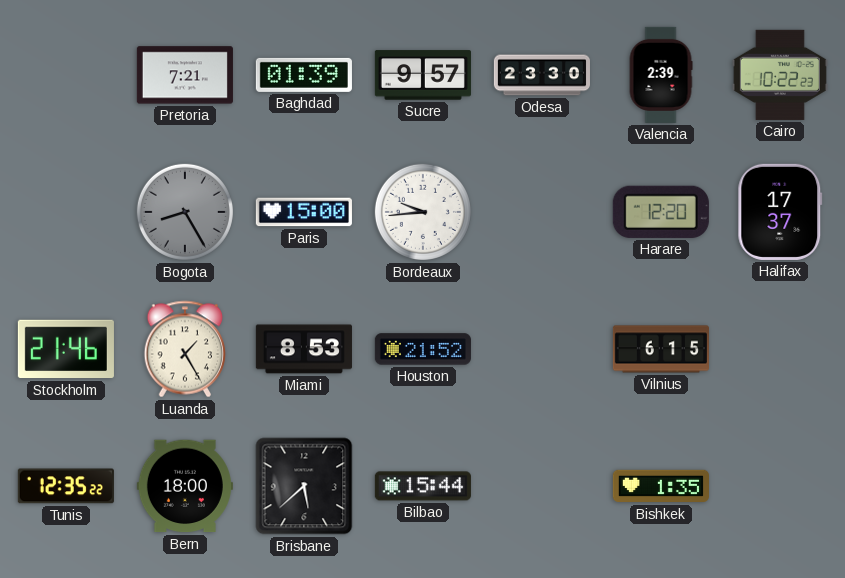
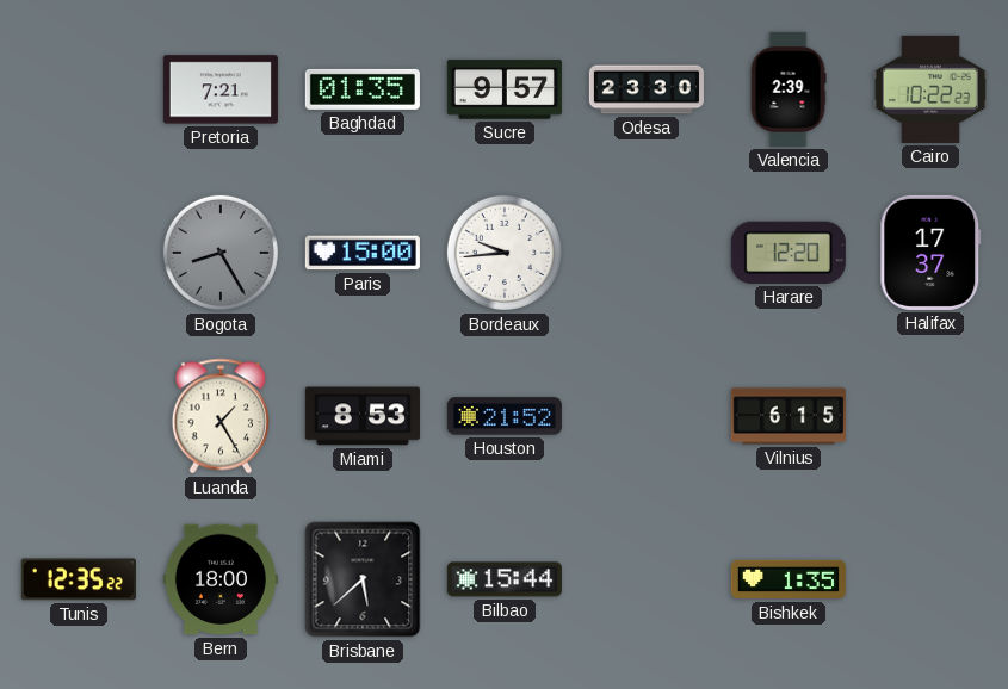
Baghdad: 01:39 -> 01:35
Stockholm: 21:46 -> none
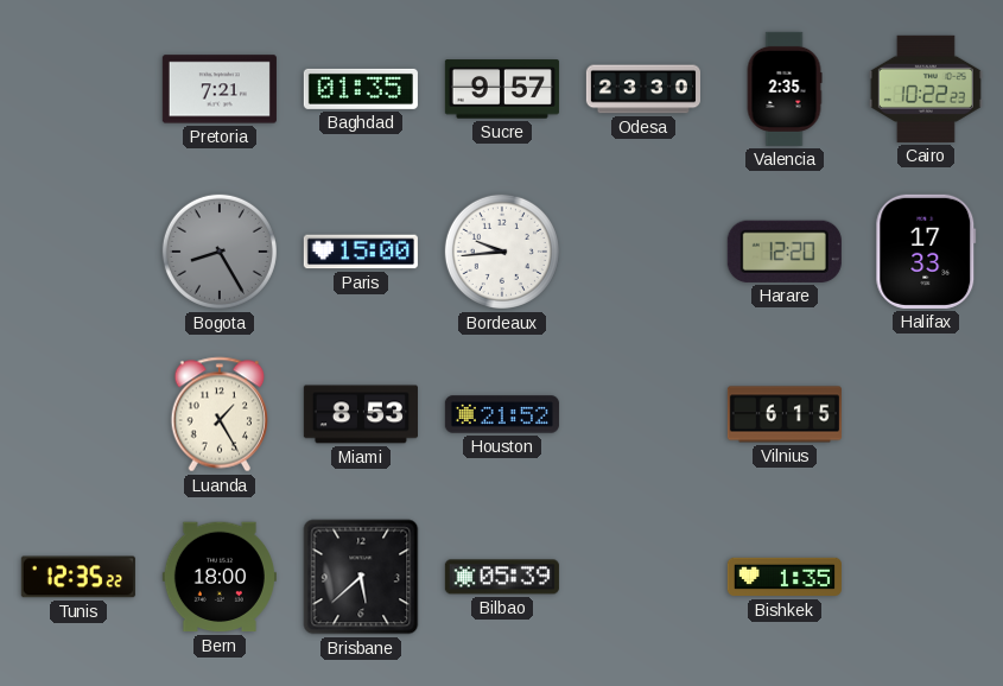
Valencia: 2:39 -> 2:35
Halifax: 17:37 -> 17:33
Bilbao: 15:44 -> 05:39
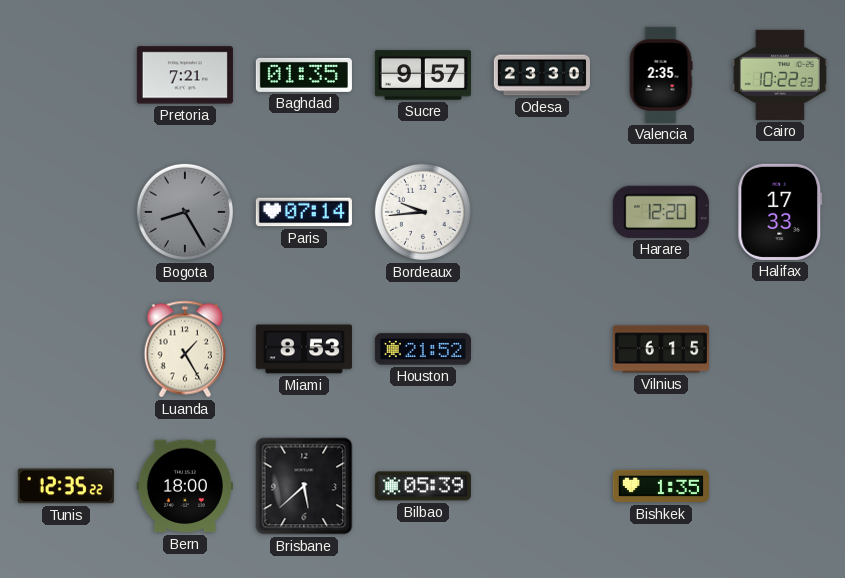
Paris: 15:00 -> 07:14
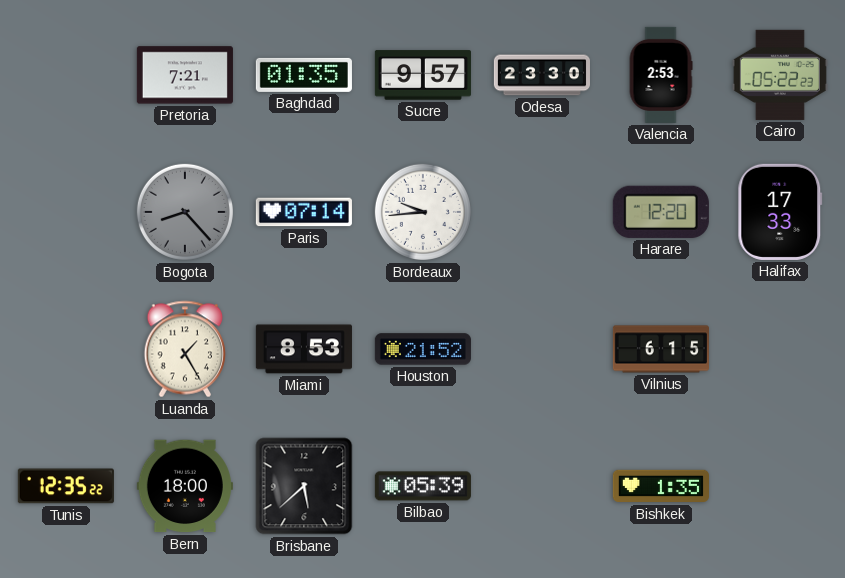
Valencia: 2:35 -> 2:53
Cairo: 10:22 -> 05:22
Bogota: 8:25 -> 8:23
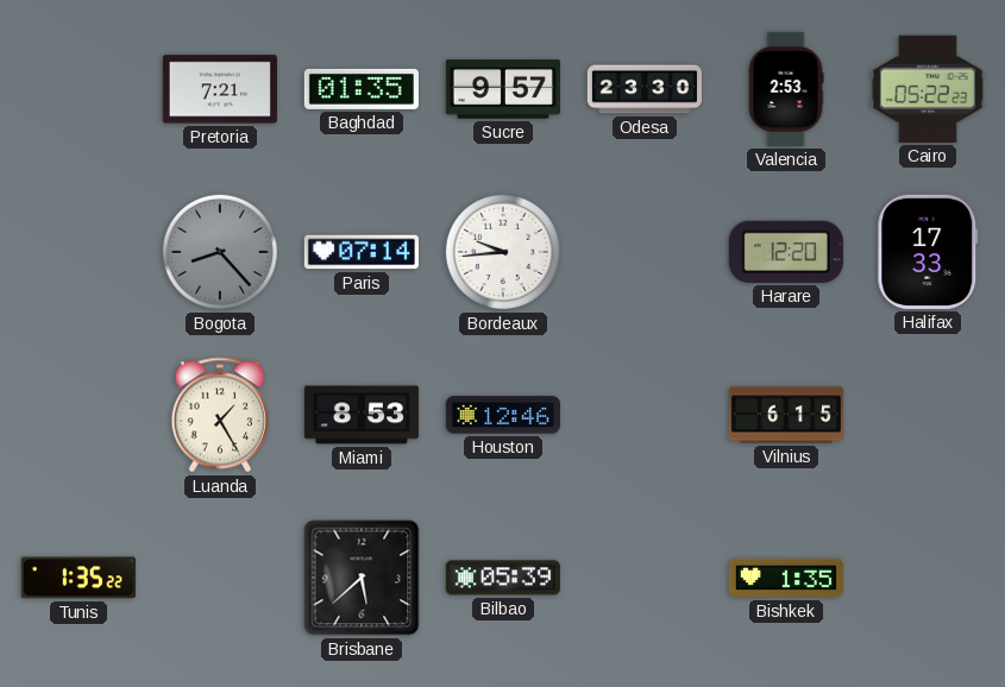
Houston: 21:52 -> 12:46
Tunis: 12:35 -> 1:35
Bern: 18:00 -> none
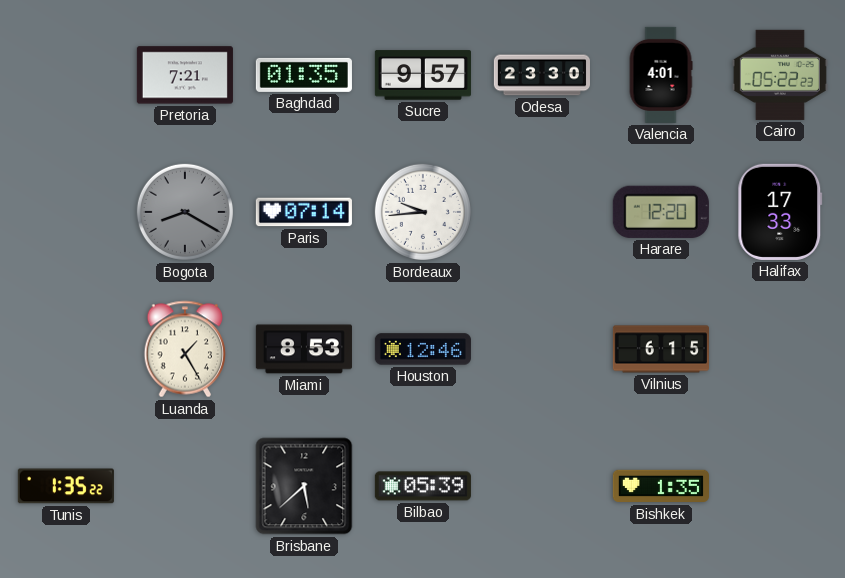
Valencia: 2:53 -> 4:01
Bogota: 8:23 -> 8:20
